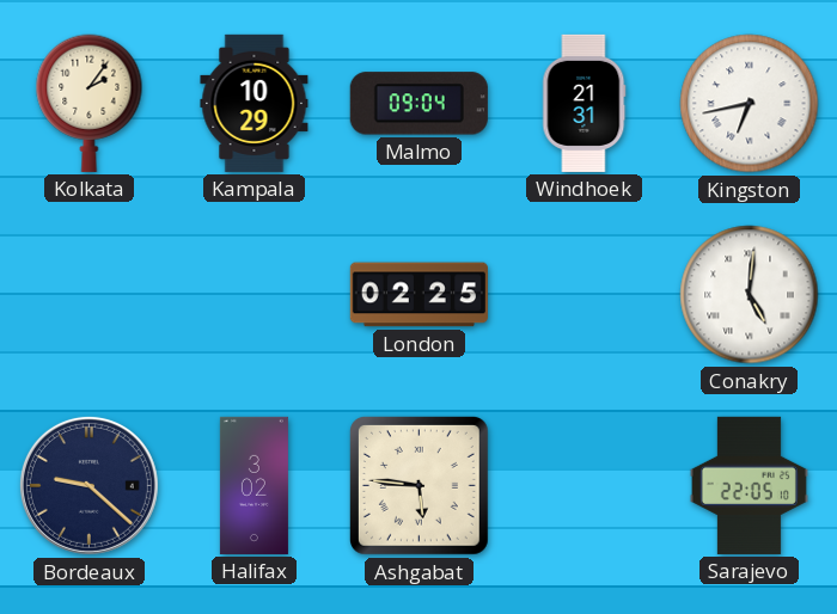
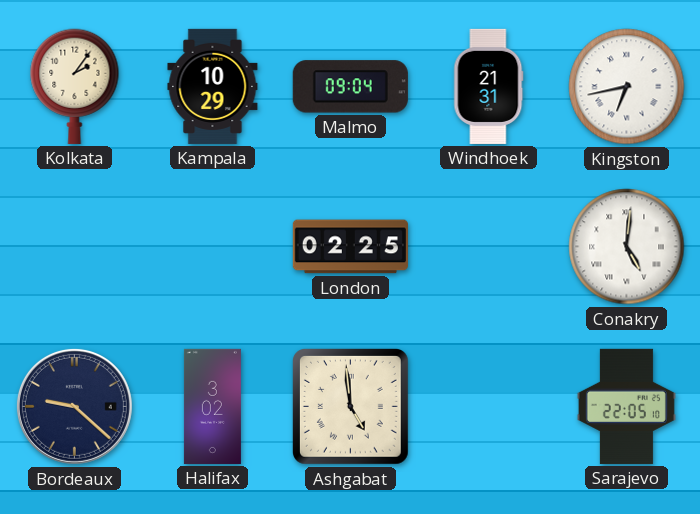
Ashgabat: 5:46 -> 4:59
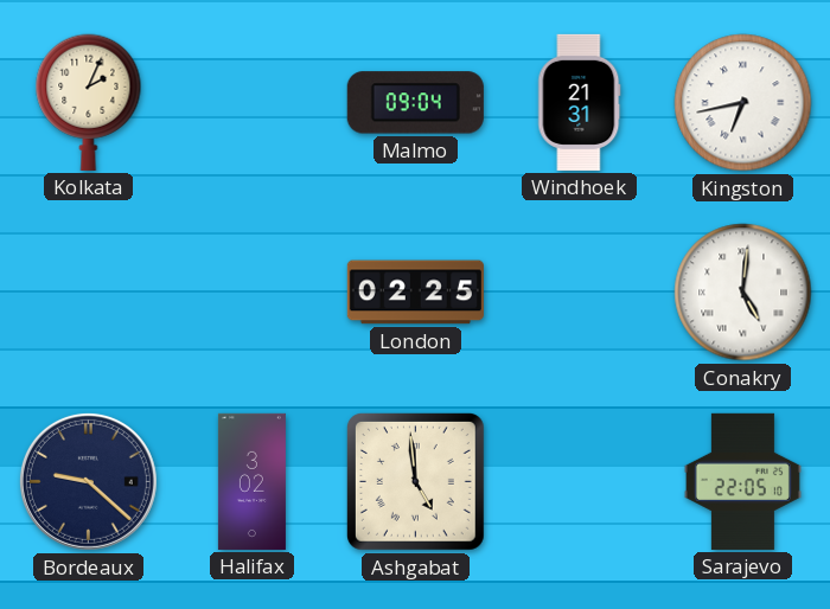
Kolkata: 2:06 -> 2:04
Kampala: 10:29 -> none
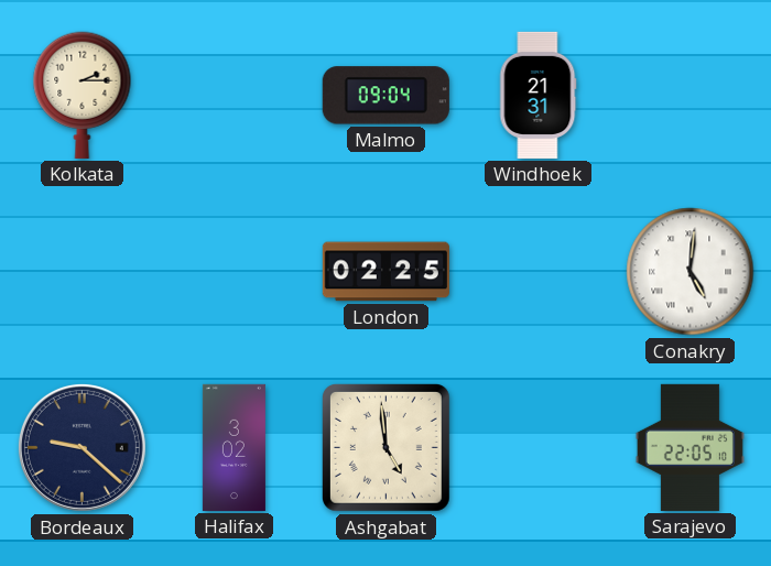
Kolkata: 2:04 -> 2:15
Kingston: 6:43 -> none
